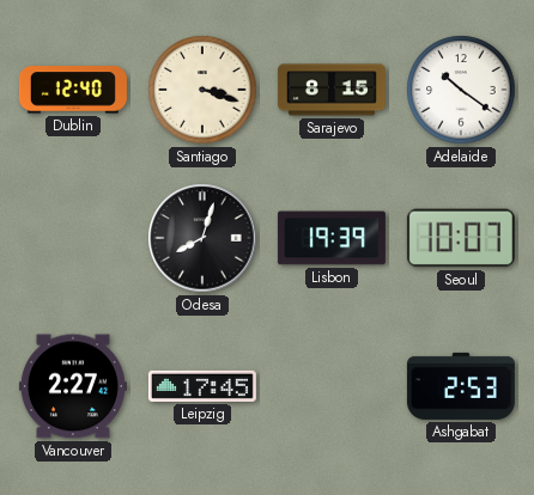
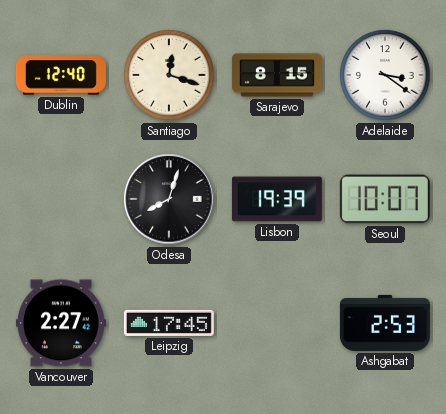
Santiago: 3:18 -> 12:18
Adelaide: 10:21 -> 3:21
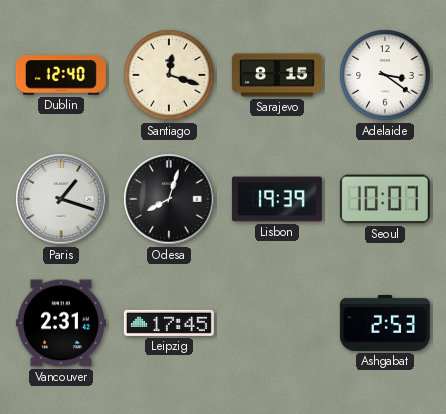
Paris: none -> 1:18
Vancouver: 2:27 -> 2:31
